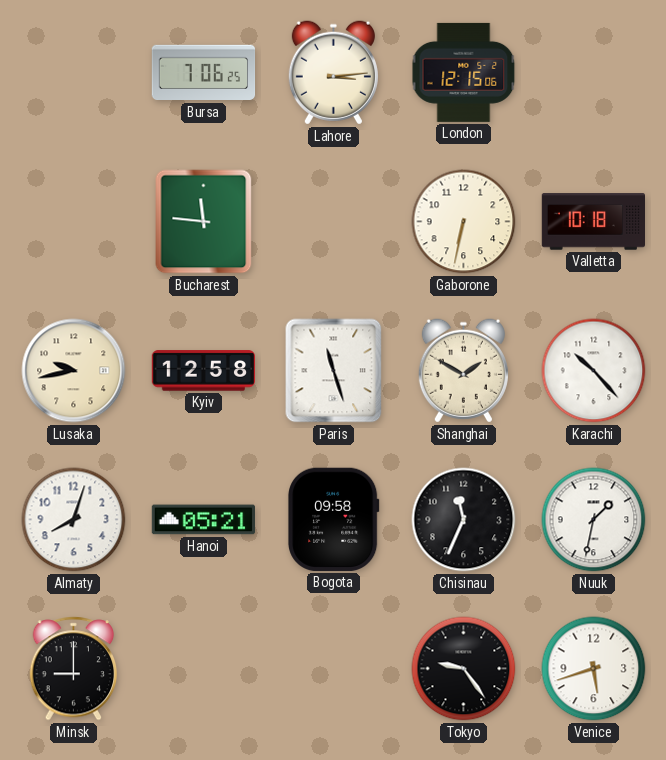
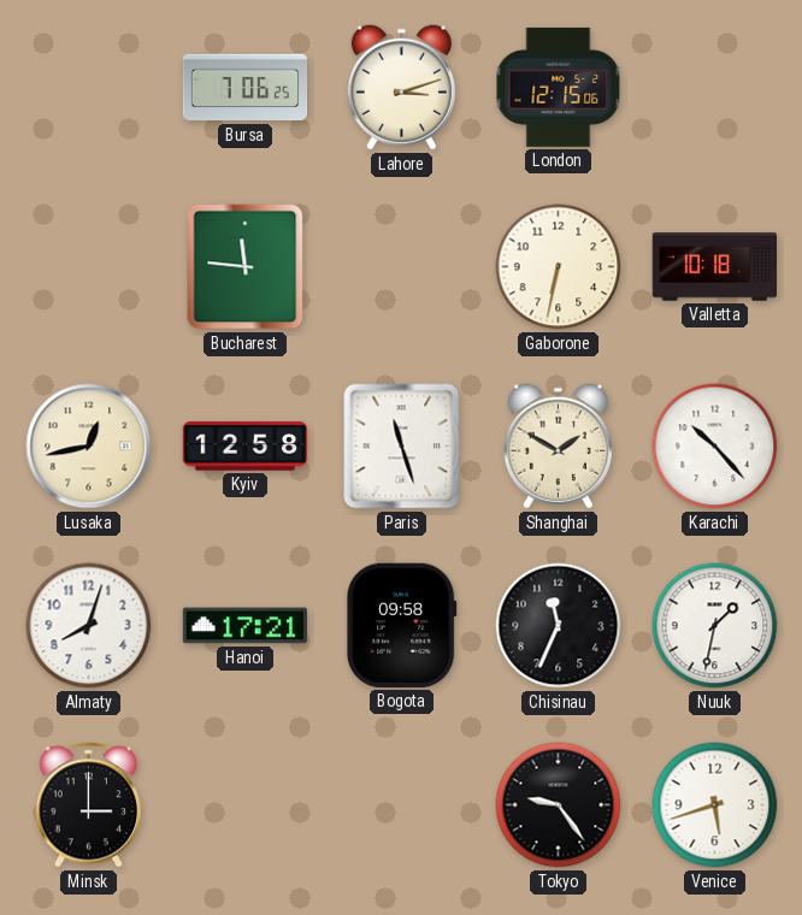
Lahore: 3:14 -> 3:12
Lusaka: 9:43 -> 12:43
Hanoi: 05:21 -> 17:21
Minsk: 9:00 -> 3:00
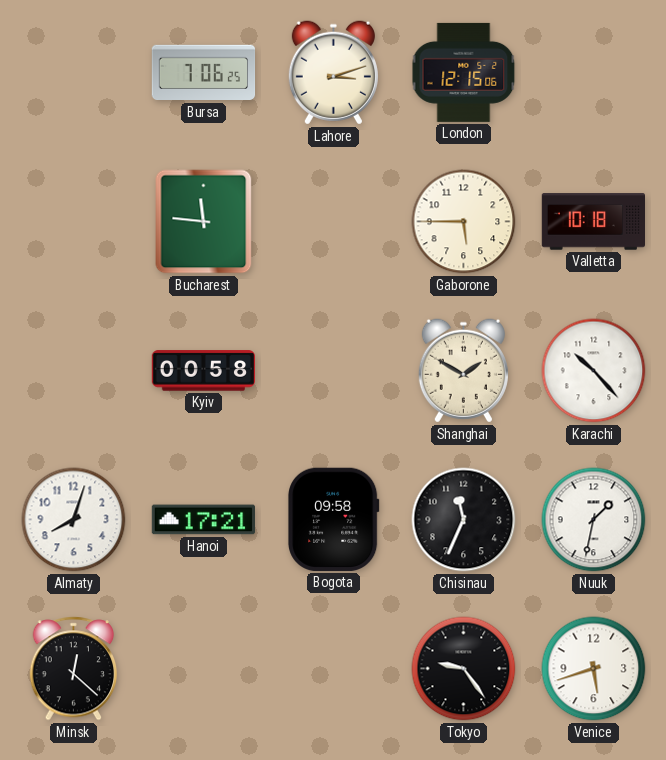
Gaborone: 6:32 -> 5:45
Lusaka: 12:43 -> none
Kyiv: 12:58 -> 00:58
Paris: 11:27 -> none
Minsk: 3:00 -> 12:22
